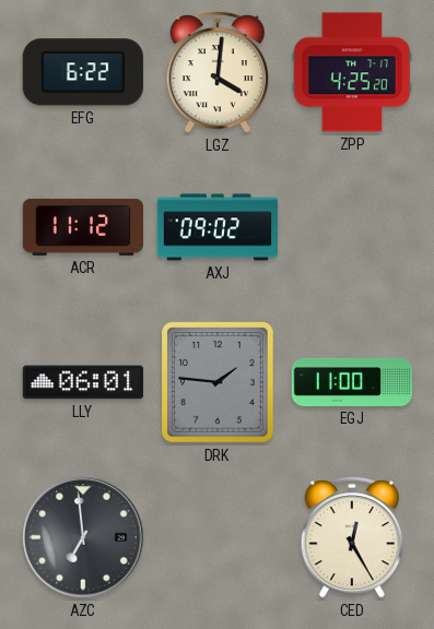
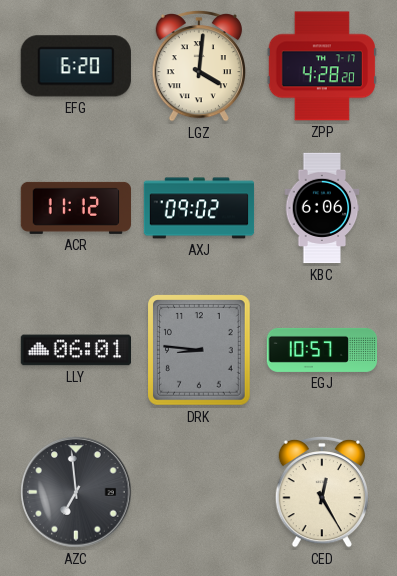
EFG: 6:22 -> 6:20
ZPP: 4:25 -> 4:28
KBC: none -> 6:06
DRK: 1:46 -> 8:46
EGJ: 11:00 -> 10:57
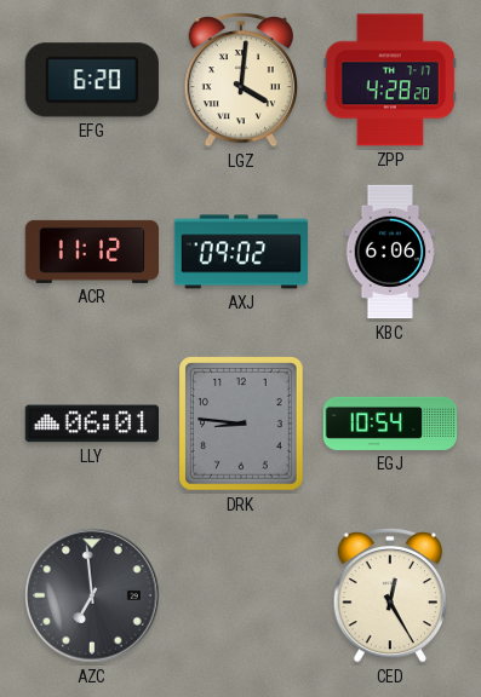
EGJ: 10:57 -> 10:54
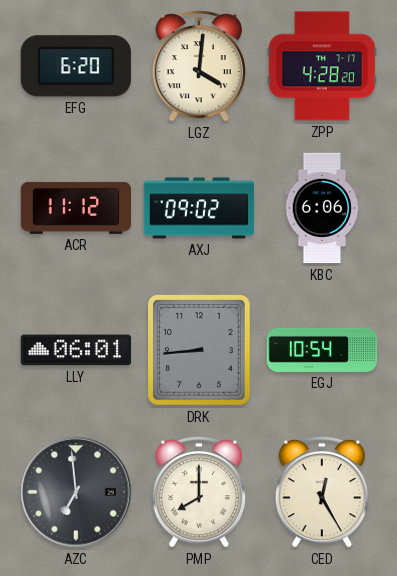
DRK: 8:46 -> 8:44
PMP: none -> 8:00
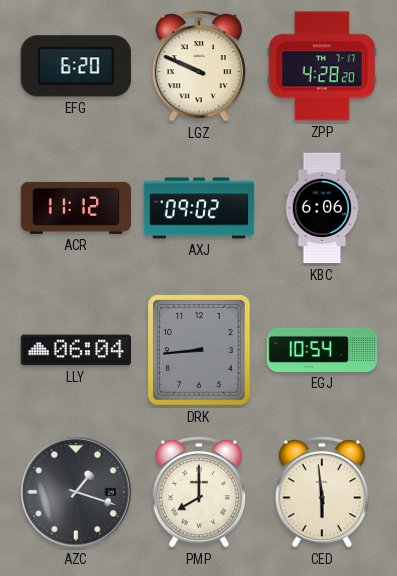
LGZ: 4:01 -> 9:49
LLY: 06:01 -> 06:04
AZC: 6:59 -> 1:18
CED: 12:25 -> 5:59
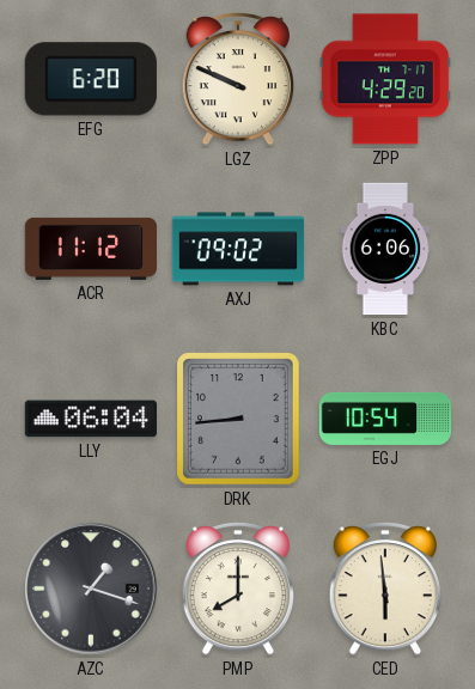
ZPP: 4:28 -> 4:29
